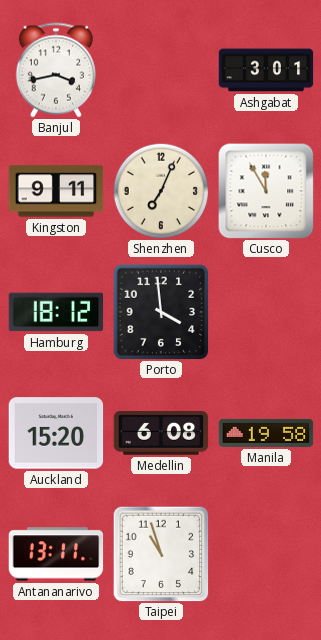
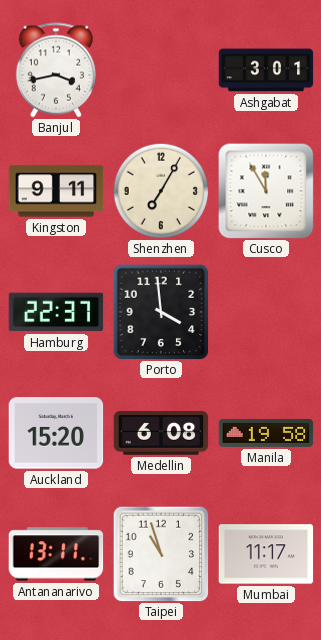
Shenzhen: 7:04 -> 7:05
Hamburg: 18:12 -> 22:37
Mumbai: none -> 11:17
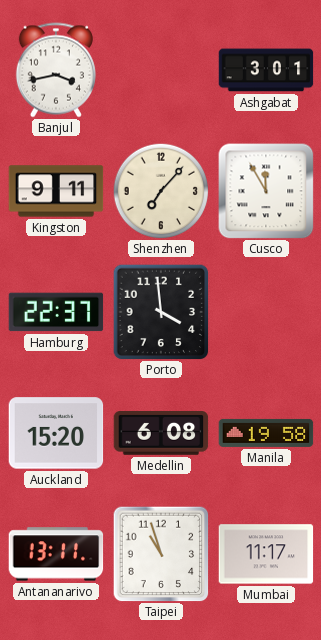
Shenzhen: 7:05 -> 7:07
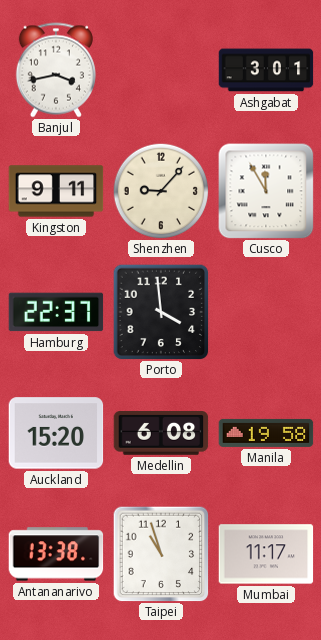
Shenzhen: 7:07 -> 9:07
Antananarivo: 13:11 -> 13:38
